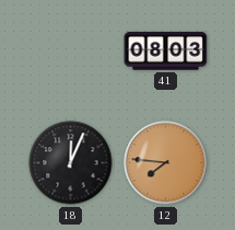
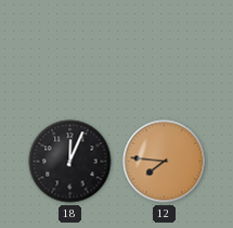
41: 08:03 -> none
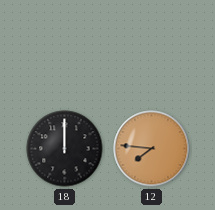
18: 12:04 -> 12:00
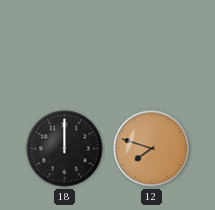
12: 7:46 -> 7:48
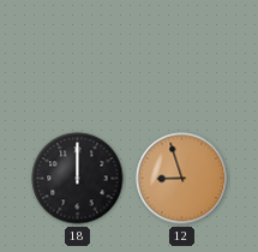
12: 7:48 -> 8:57
